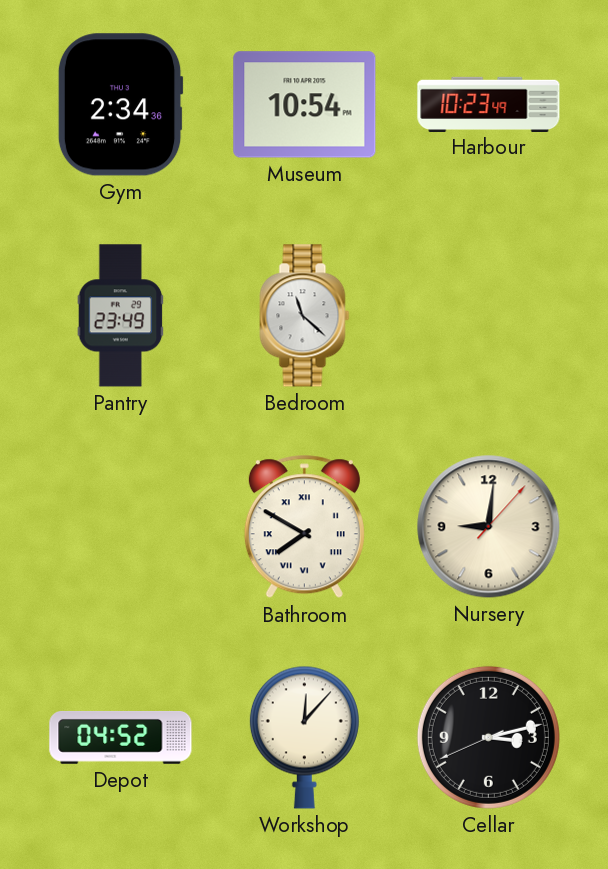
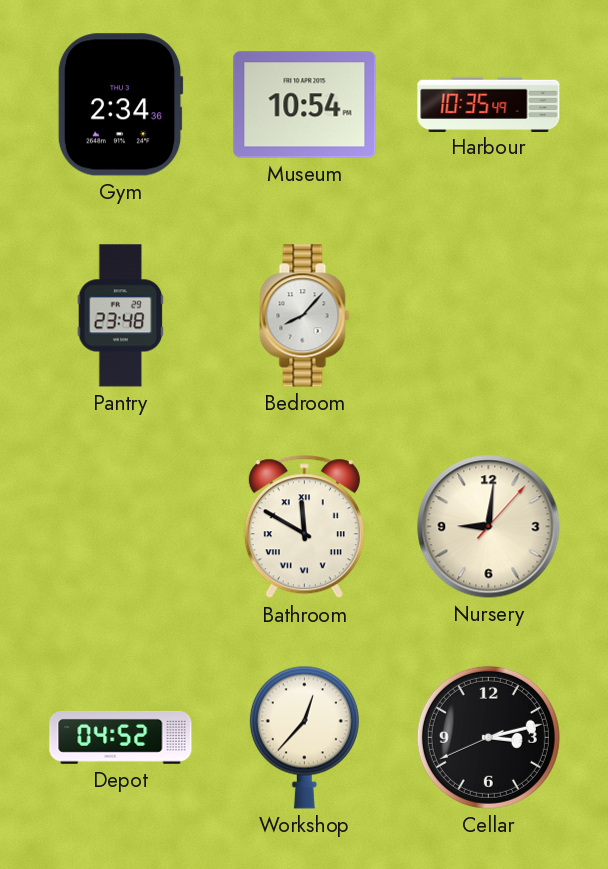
Harbour: 10:23 -> 10:35
Pantry: 23:49 -> 23:48
Bedroom: 11:22 -> 8:07
Bathroom: 7:50 -> 11:50
Workshop: 12:07 -> 12:37
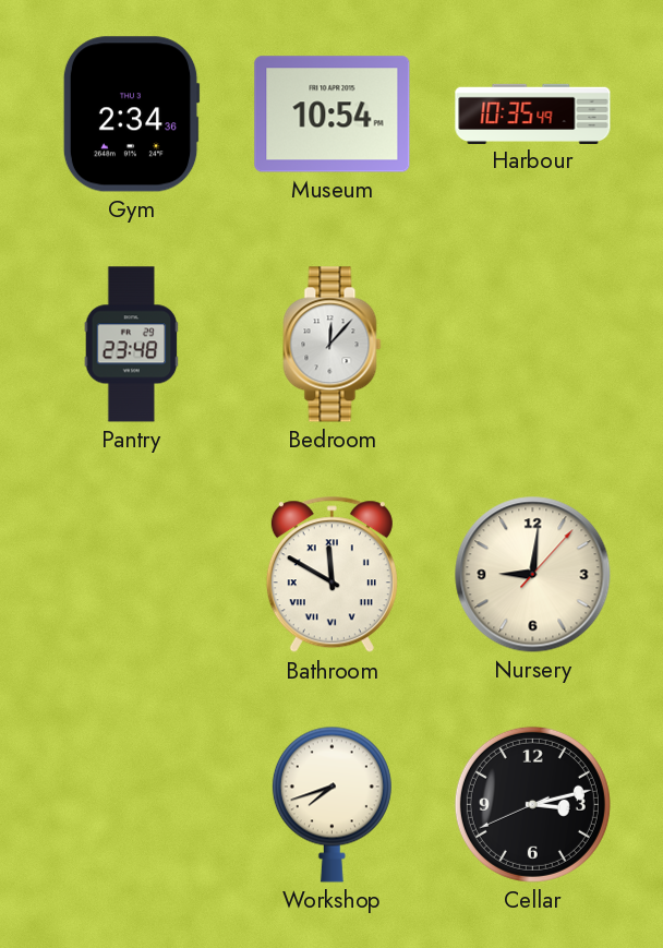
Bedroom: 8:07 -> 12:07
Depot: 04:52 -> none
Workshop: 12:37 -> 7:42
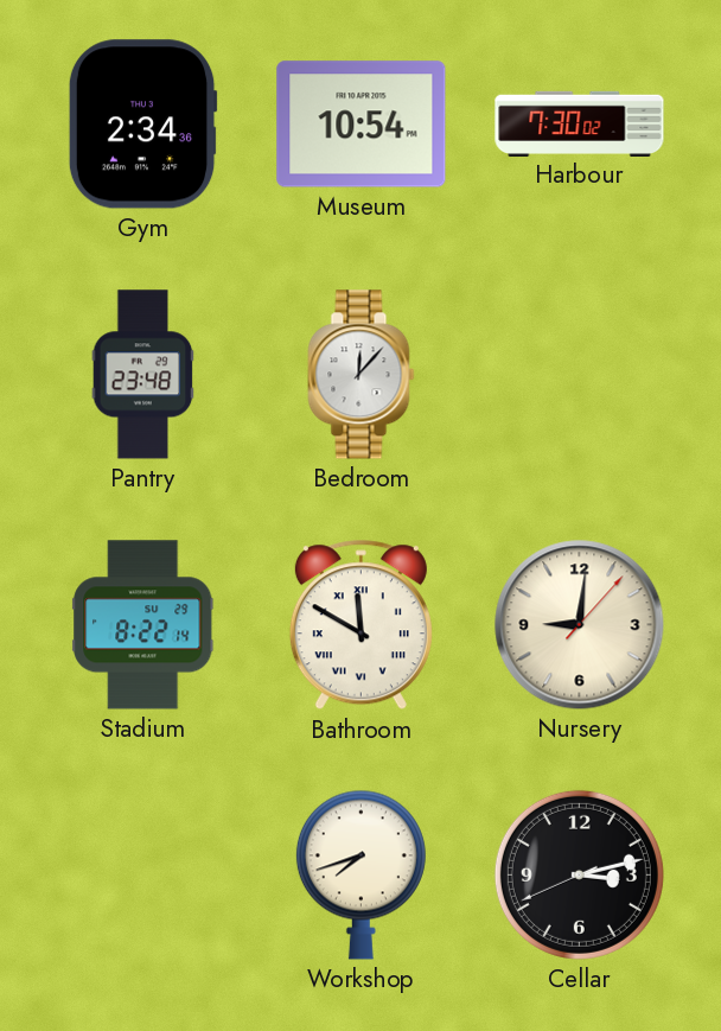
Harbour: 10:35 -> 7:30
Stadium: none -> 8:22
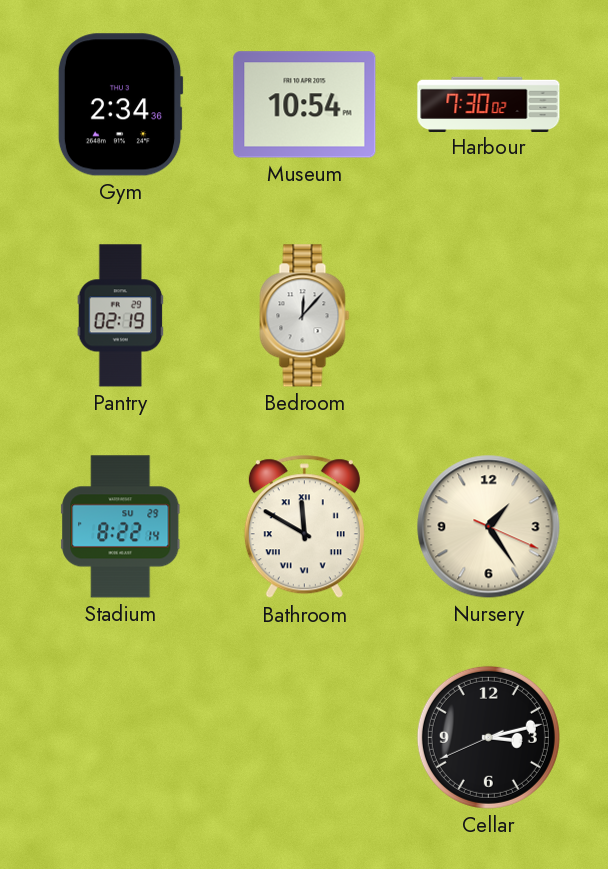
Pantry: 23:48 -> 02:19
Nursery: 9:01 -> 1:24
Workshop: 7:42 -> none
